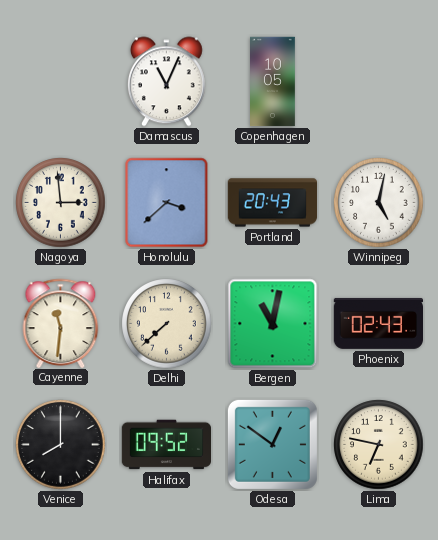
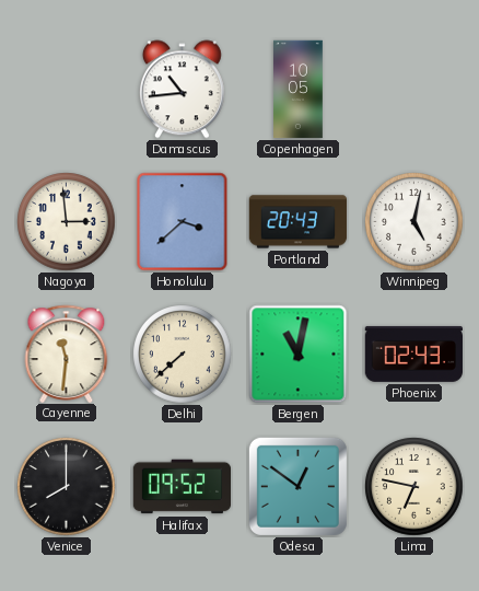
Damascus: 11:04 -> 10:44
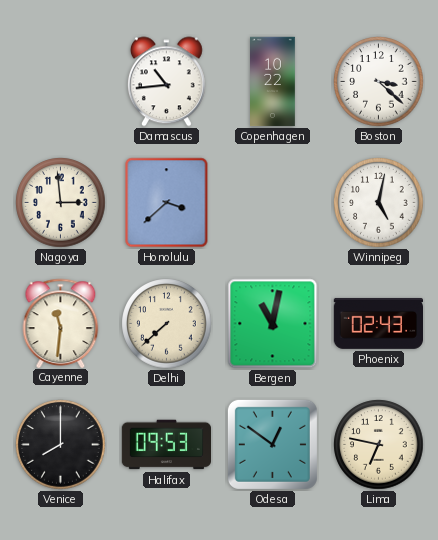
Copenhagen: 10:05 -> 10:22
Boston: none -> 3:22
Portland: 20:43 -> none
Halifax: 09:52 -> 09:53
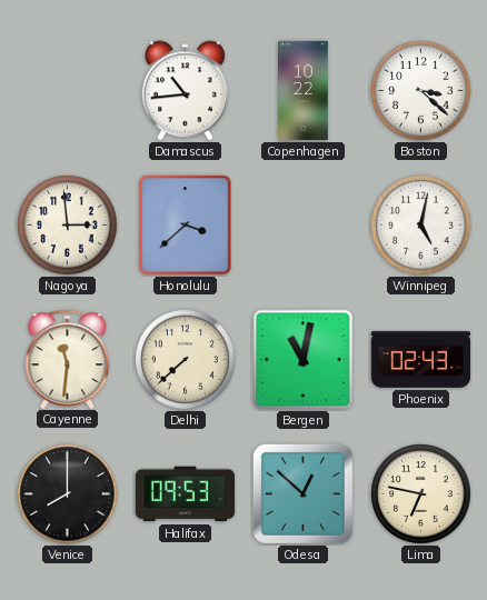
Odesa: 12:51 -> 12:52
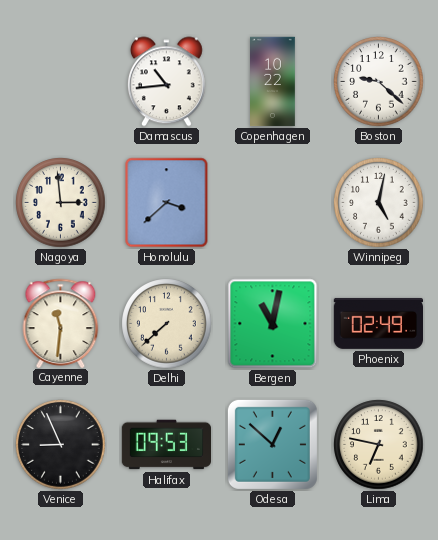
Boston: 3:22 -> 9:22
Phoenix: 02:43 -> 02:49
Venice: 8:00 -> 8:56
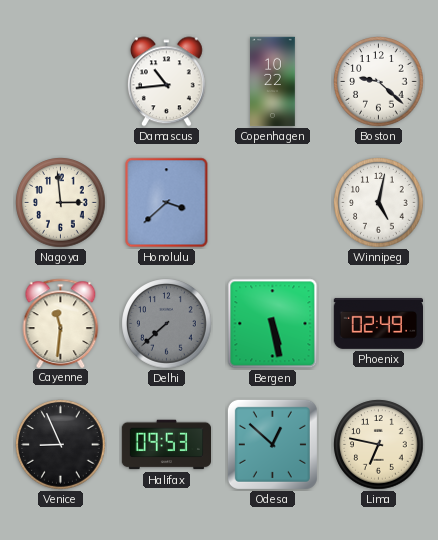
Delhi dial: cream -> grey
Bergen: 11:02 -> 5:28
